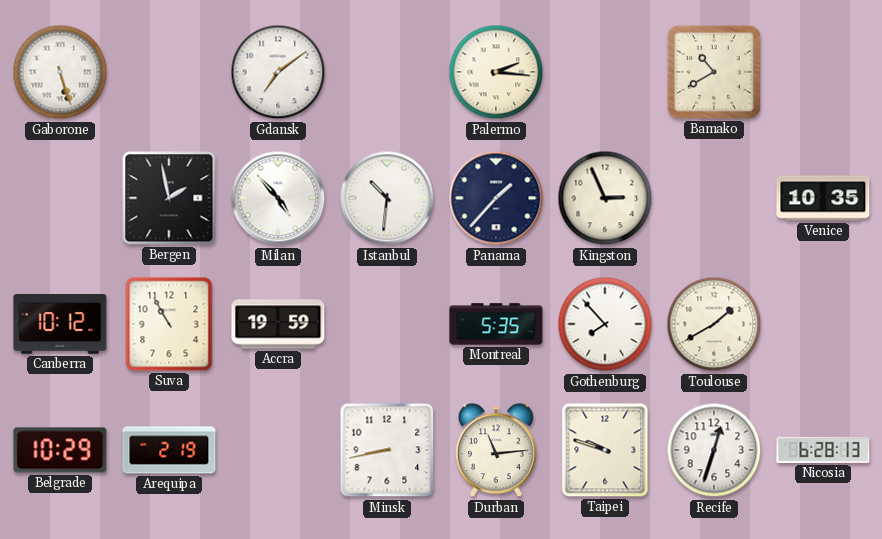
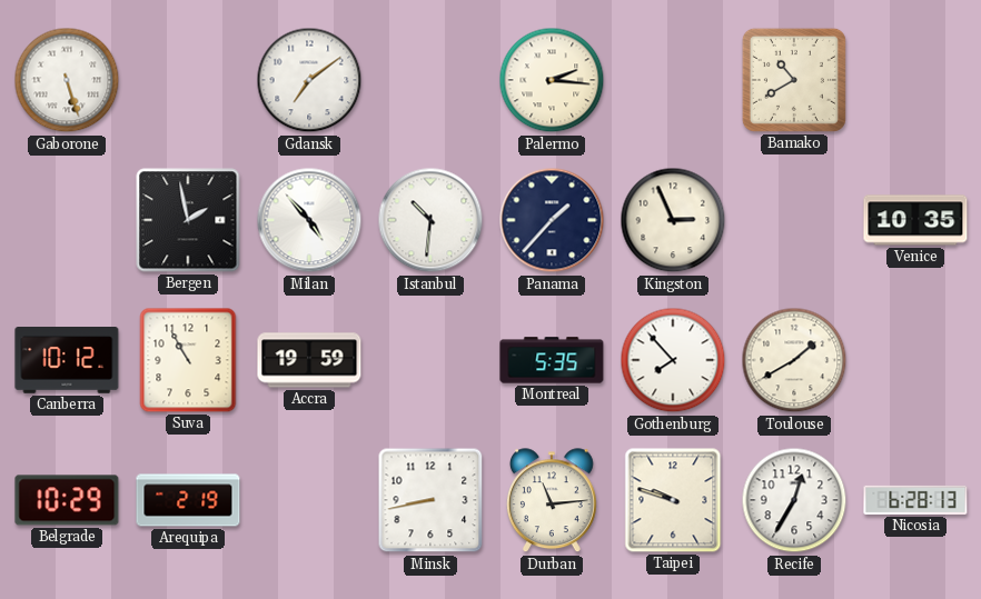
Recife: 12:33 -> 12:35
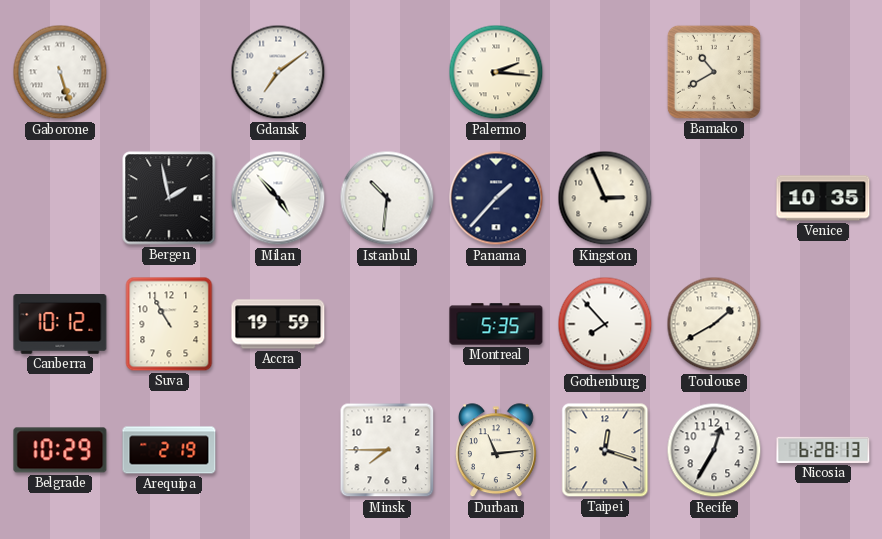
Minsk: 8:43 -> 7:45
Taipei: 9:48 -> 12:18
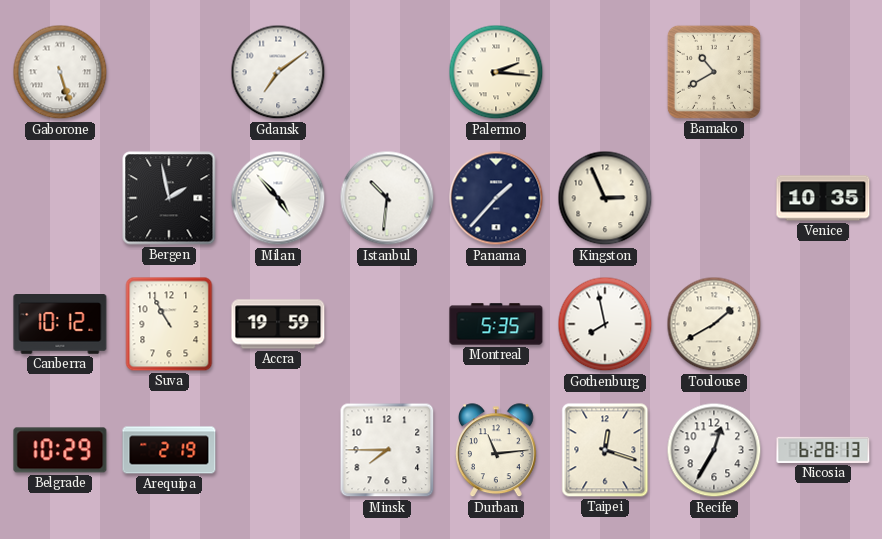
Gothenburg: 7:53 -> 7:58
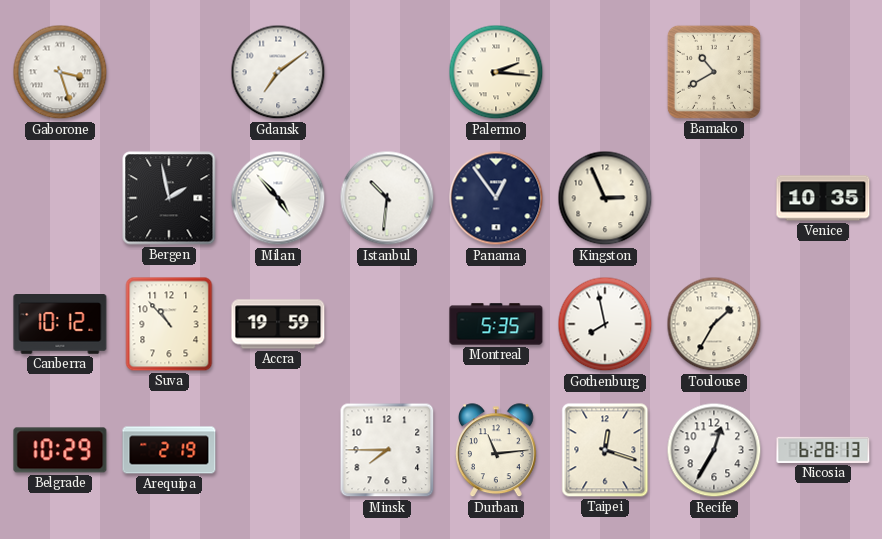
Gaborone: 5:27 -> 3:27
Panama: 1:37 -> 12:54
Suva: 10:55 -> 10:53
Toulouse: 1:40 -> 1:35
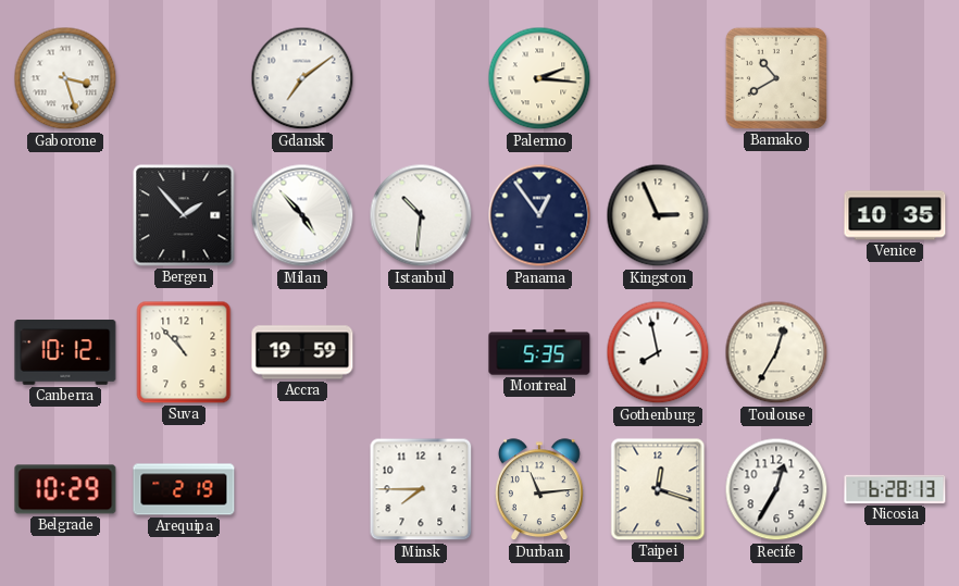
Bergen: 1:58 -> 1:53
Toulouse: 1:35 -> 12:35
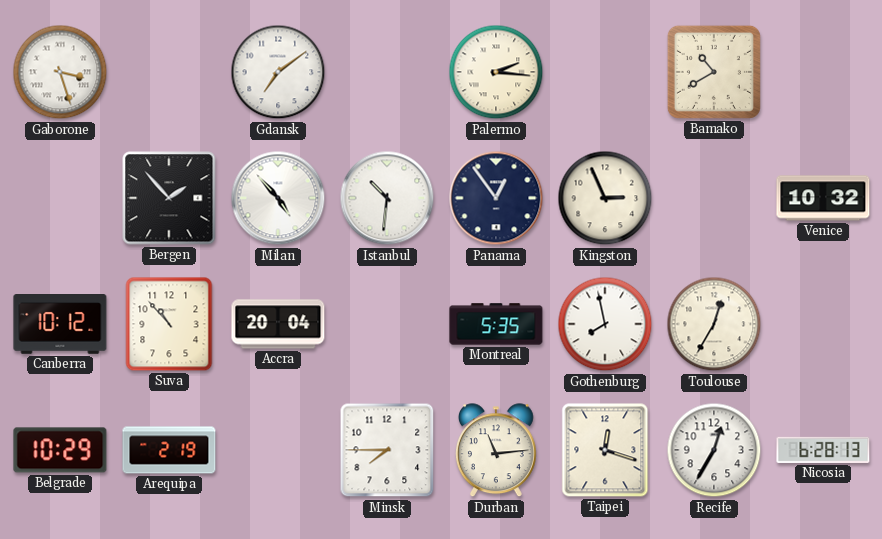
Venice: 10:35 -> 10:32
Accra: 19:59 -> 20:04
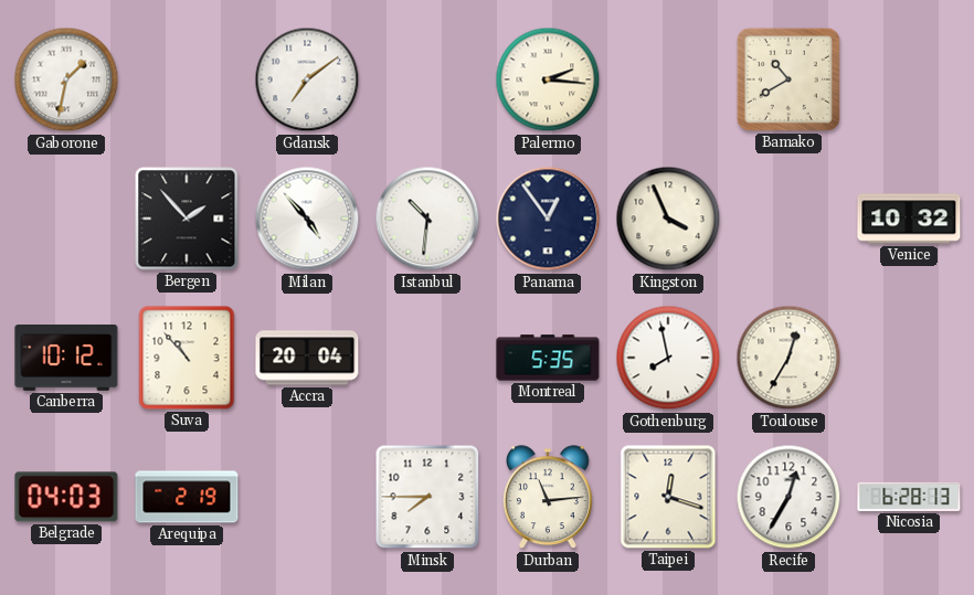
Gaborone: 3:27 -> 1:32
Kingston: 2:56 -> 3:56
Belgrade: 10:29 -> 04:03
